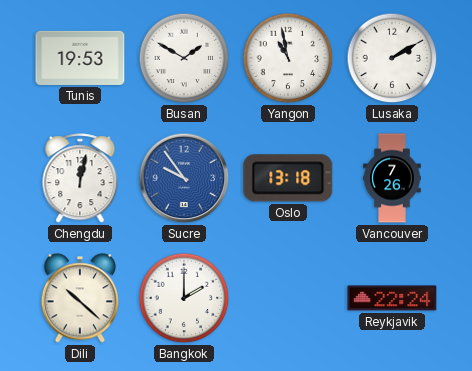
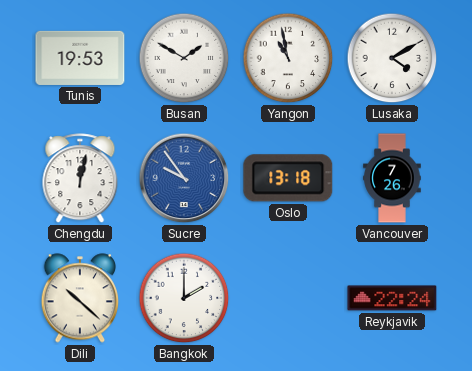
Lusaka: 2:10 -> 4:10
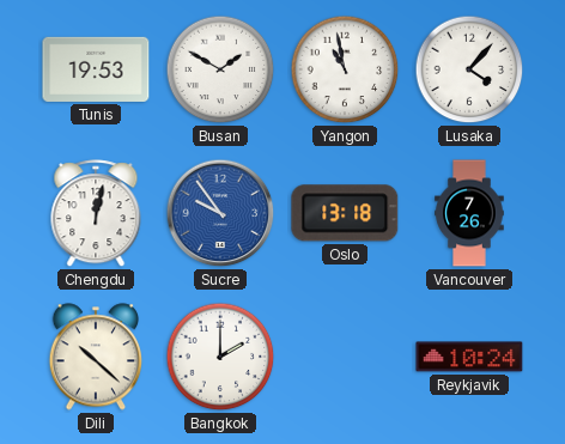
Lusaka: 4:10 -> 4:07
Reykjavik: 22:24 -> 10:24
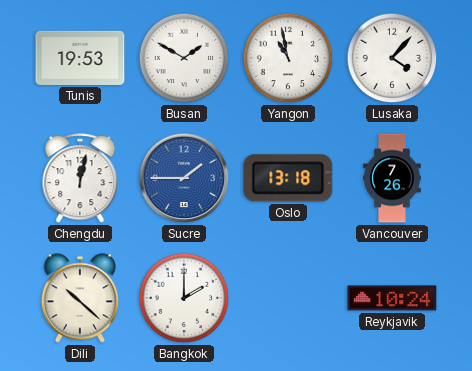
Sucre: 9:54 -> 1:45
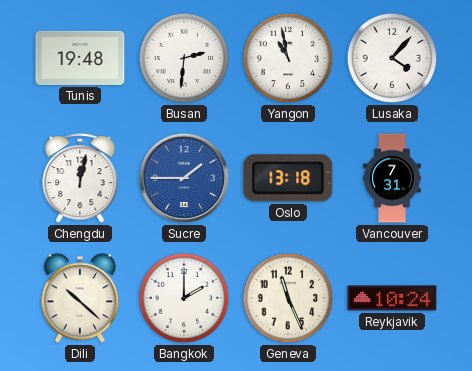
Tunis: 19:53 -> 19:48
Busan: 1:50 -> 2:31
Vancouver: 7:26 -> 7:31
Geneva: none -> 11:26
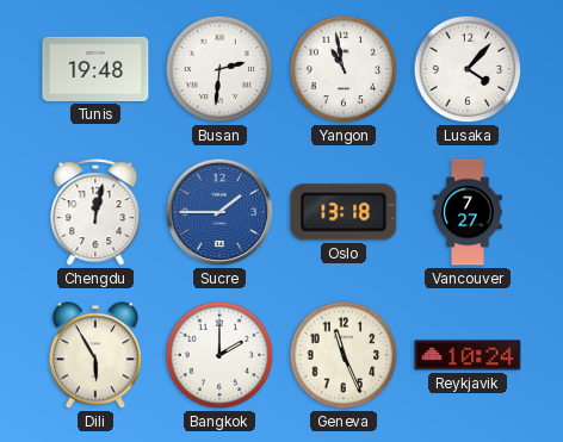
Vancouver: 7:31 -> 7:27
Dili: 10:22 -> 5:55
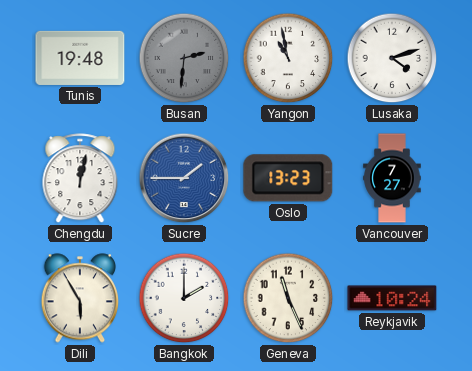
Busan dial: white -> grey
Lusaka: 4:07 -> 4:12
Oslo: 13:18 -> 13:23
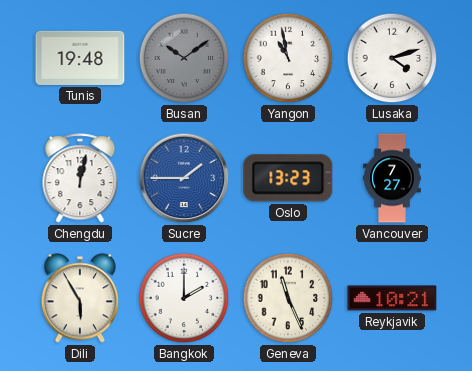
Busan: 2:31 -> 10:09
Reykjavik: 10:24 -> 10:21
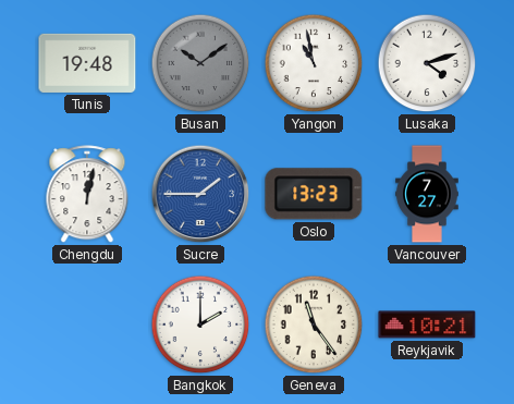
Dili: 5:55 -> none
Geneva: 11:26 -> 11:24
